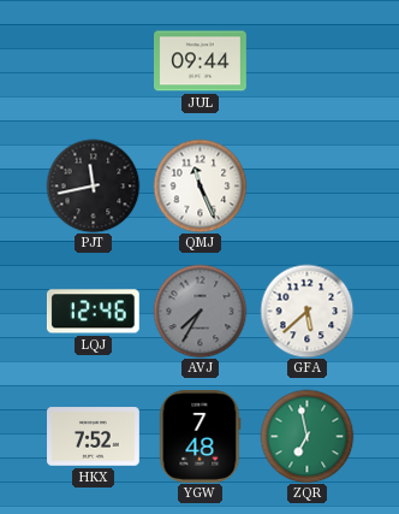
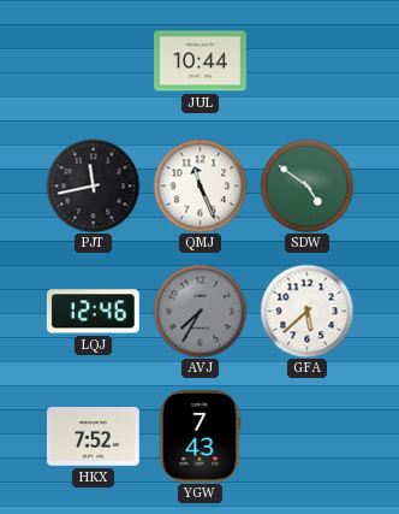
JUL: 09:44 -> 10:44
SDW: none -> 4:51
YGW: 7:48 -> 7:43
ZQR: 6:58 -> none
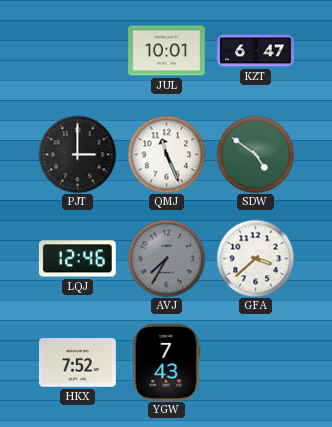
JUL: 10:44 -> 10:01
KZT: none -> 6:47
PJT: 11:43 -> 3:00
GFA: 5:38 -> 3:38
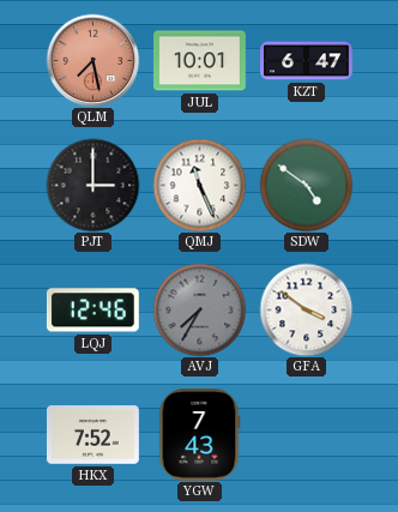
QLM: none -> 7:28
GFA: 3:38 -> 3:51
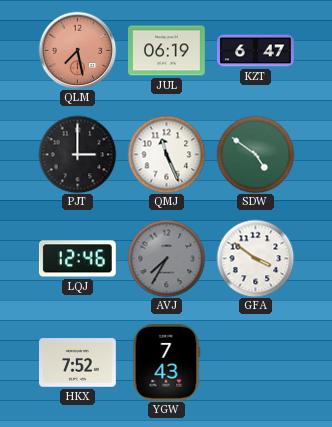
JUL: 10:01 -> 06:19
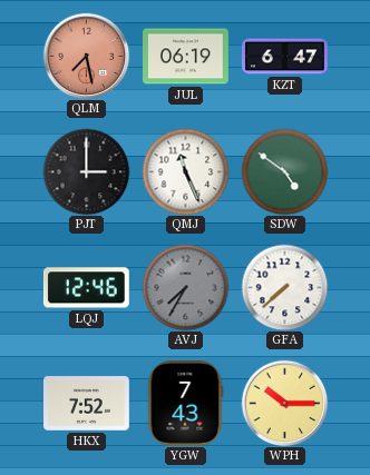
GFA: 3:51 -> 7:38
WPH: none -> 10:15
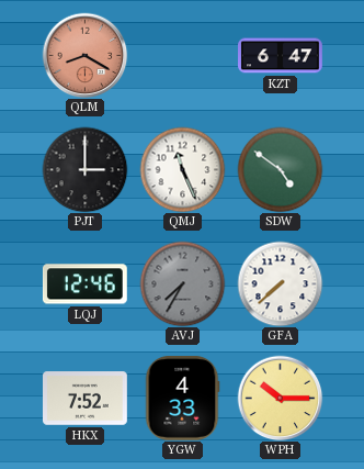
QLM: 7:28 -> 8:20
JUL: 06:19 -> none
YGW: 7:43 -> 4:33
